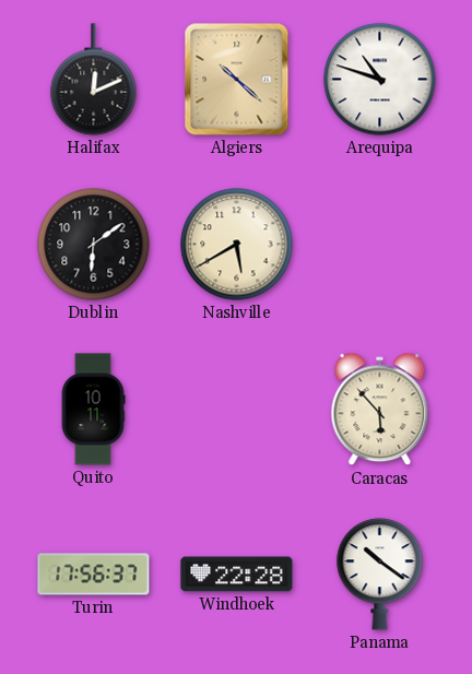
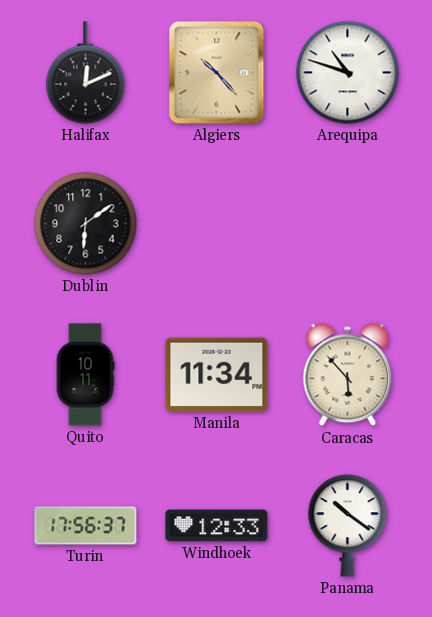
Algiers: 10:22 -> 10:23
Nashville: 5:40 -> none
Manila: none -> 11:34
Windhoek: 22:28 -> 12:33
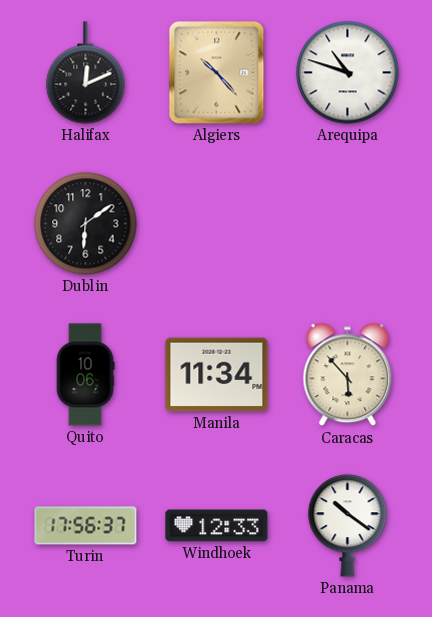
Quito: 10:11 -> 10:06
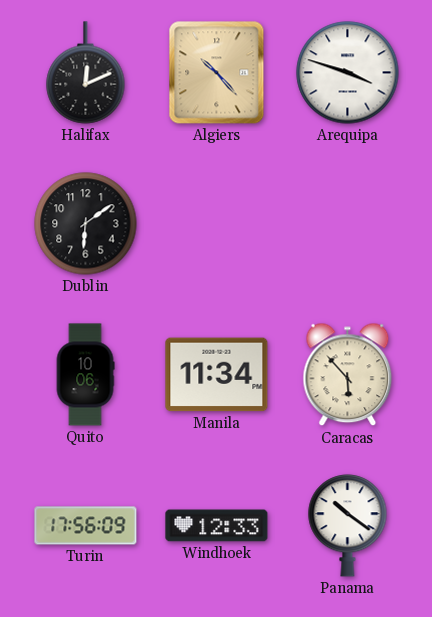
Arequipa: 10:48 -> 3:48
Turin: 17:56:37 -> 17:56:09
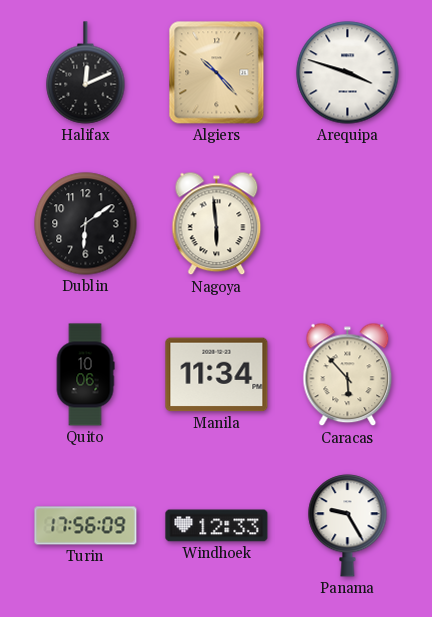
Nagoya: none -> 5:59
Panama: 10:21 -> 9:25
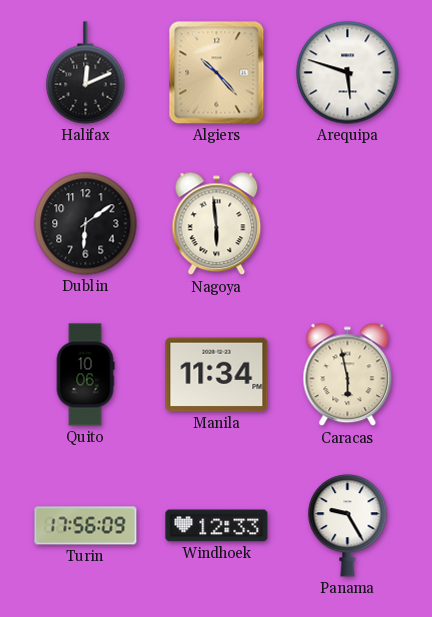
Arequipa: 3:48 -> 5:48
Caracas: 5:53 -> 5:58
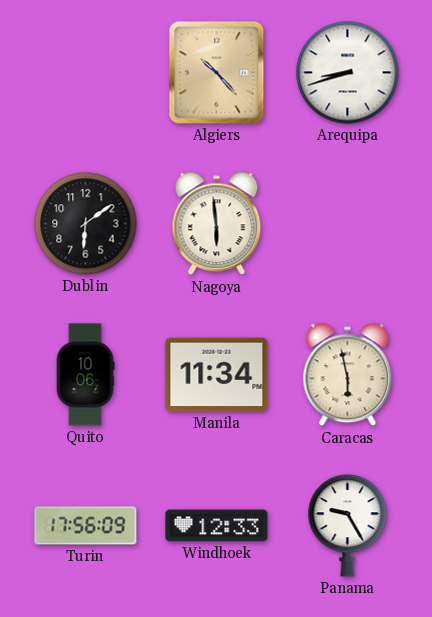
Halifax: 12:11 -> none
Arequipa: 5:48 -> 8:42
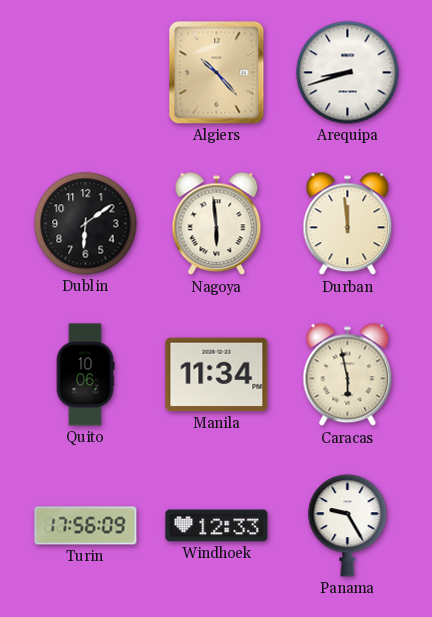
Durban: none -> 11:59
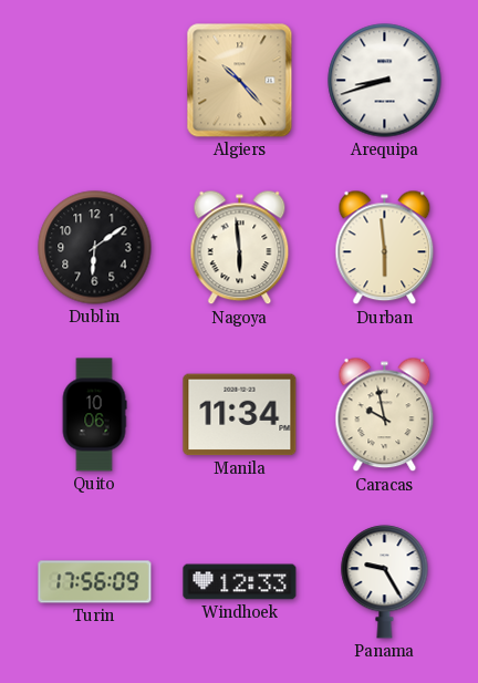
Durban: 11:59 -> 5:59
Caracas: 5:58 -> 9:58
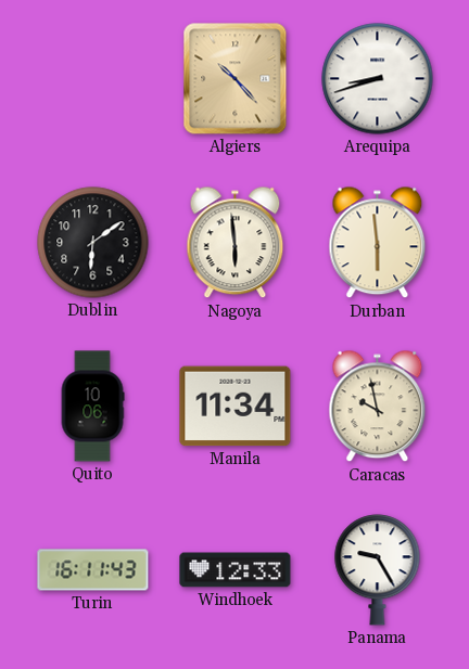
Turin: 17:56 -> 16:11
